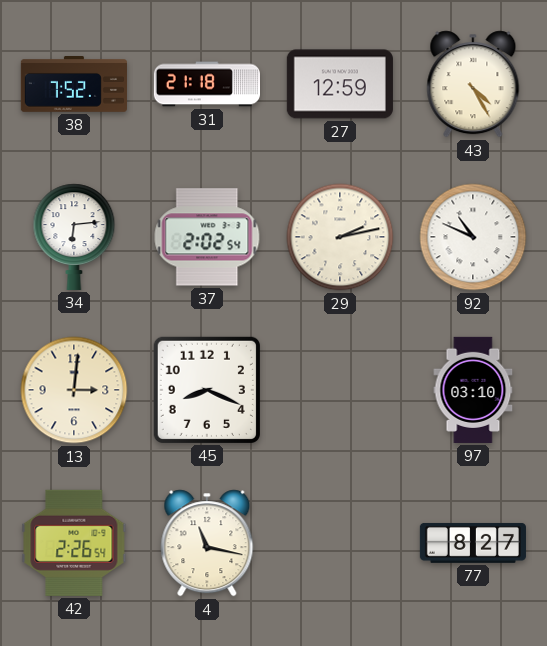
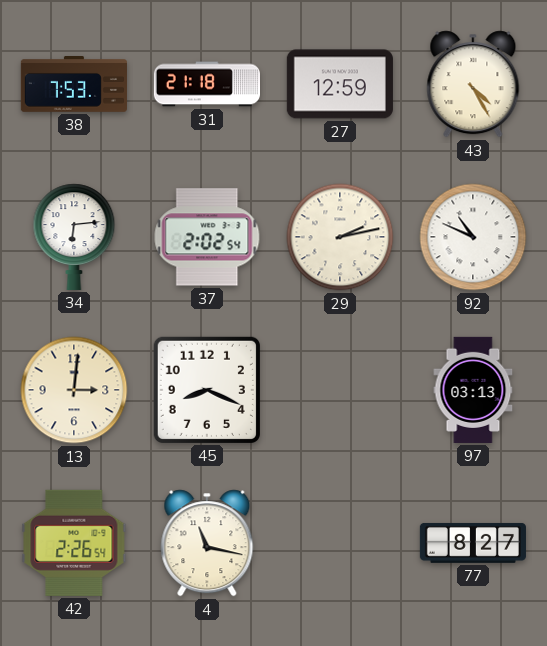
38: 7:52 -> 7:53
97: 03:10 -> 03:13
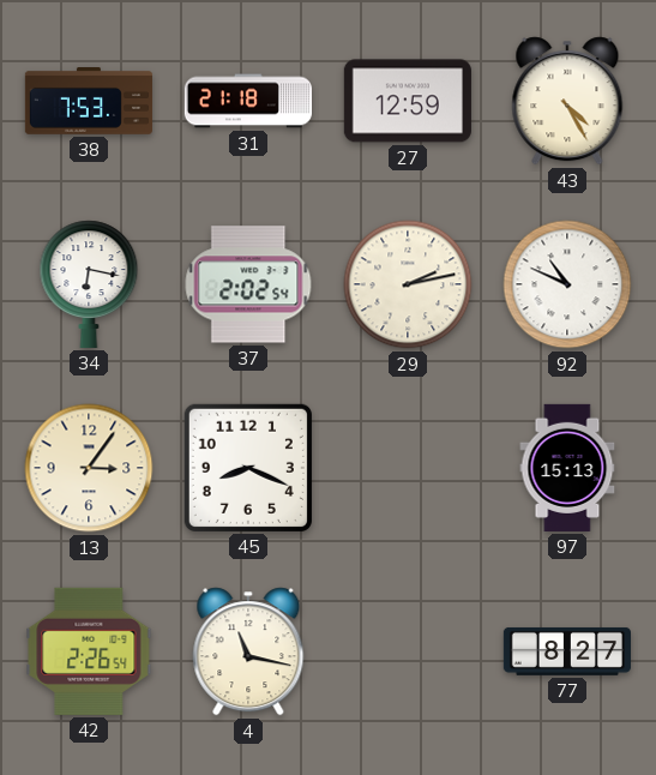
34: 6:14 -> 6:17
13: 3:01 -> 3:06
97: 03:13 -> 15:13
